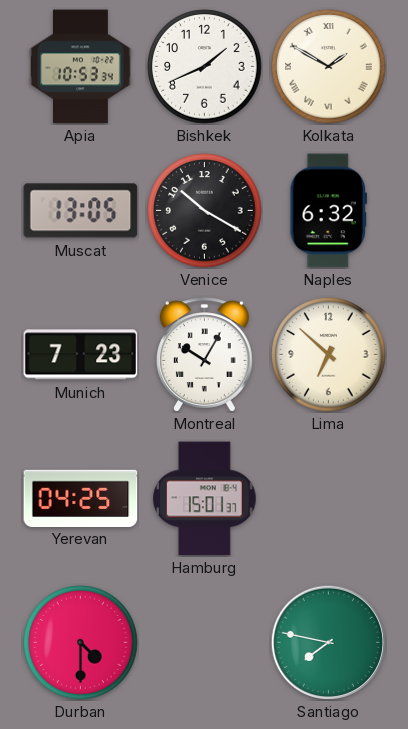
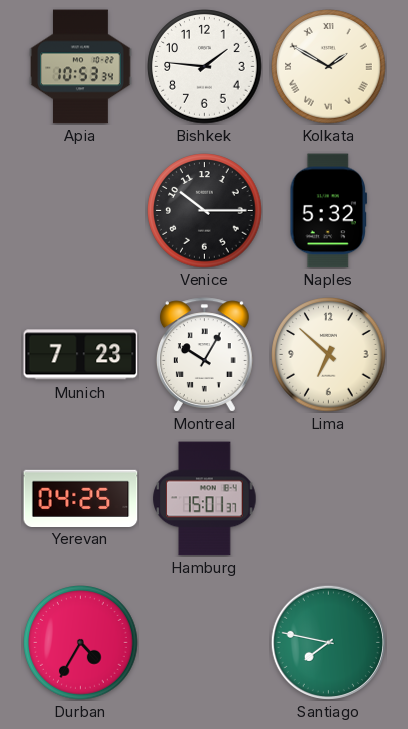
Bishkek: 1:41 -> 1:46
Muscat: 13:05 -> none
Venice: 10:20 -> 10:15
Naples: 6:32 -> 5:32
Durban: 4:30 -> 4:35
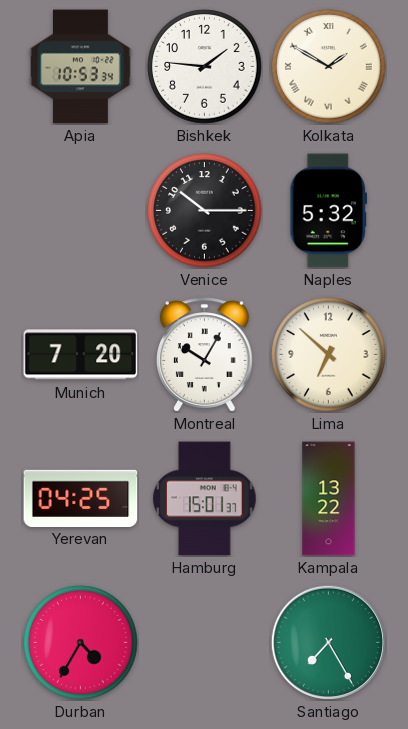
Munich: 7:23 -> 7:20
Kampala: none -> 13:22
Santiago: 7:47 -> 7:25
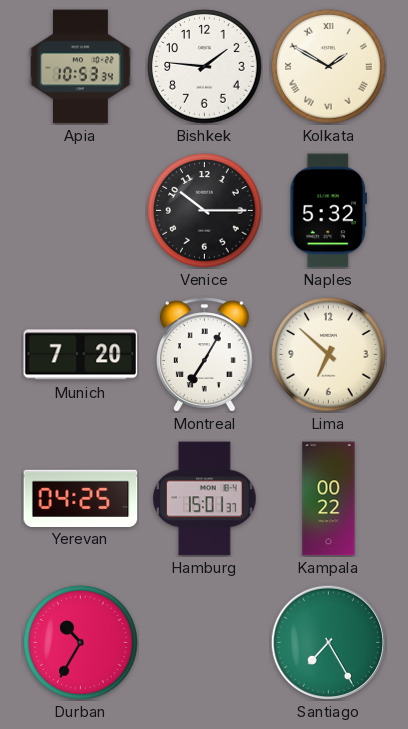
Montreal: 10:05 -> 7:05
Kampala: 13:22 -> 00:22
Durban: 4:35 -> 10:35
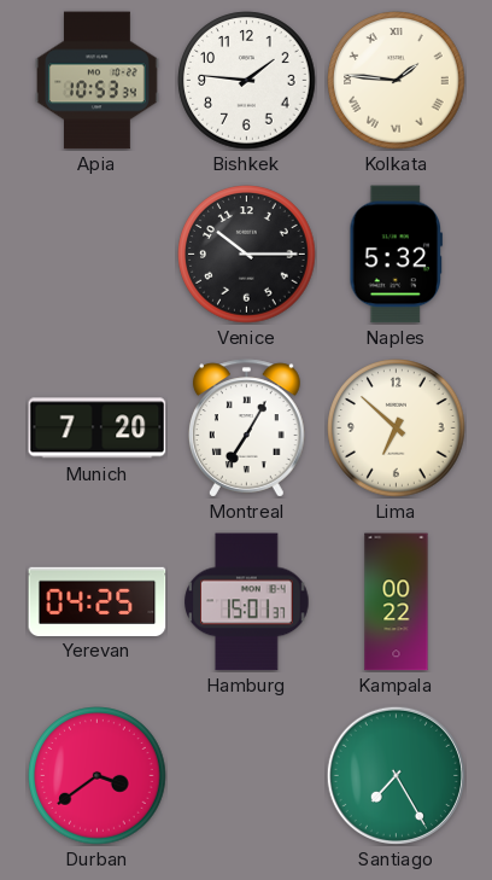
Kolkata: 1:50 -> 1:46
Durban: 10:35 -> 3:39
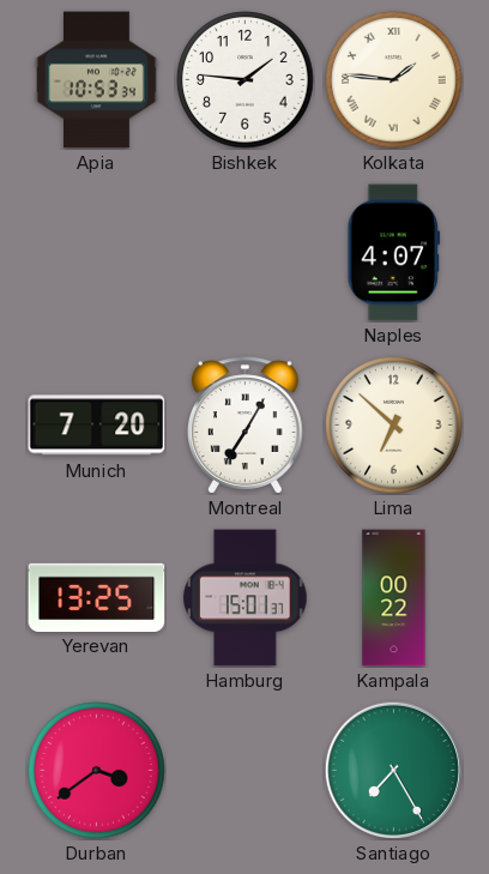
Venice: 10:15 -> none
Naples: 5:32 -> 4:07
Yerevan: 04:25 -> 13:25
